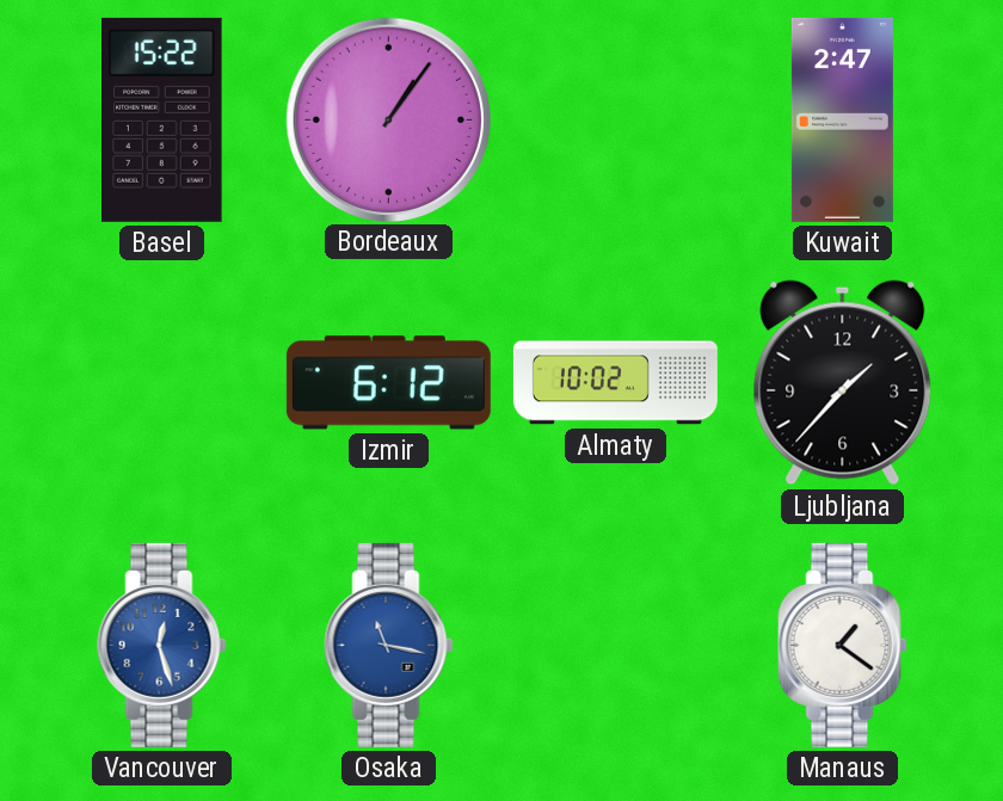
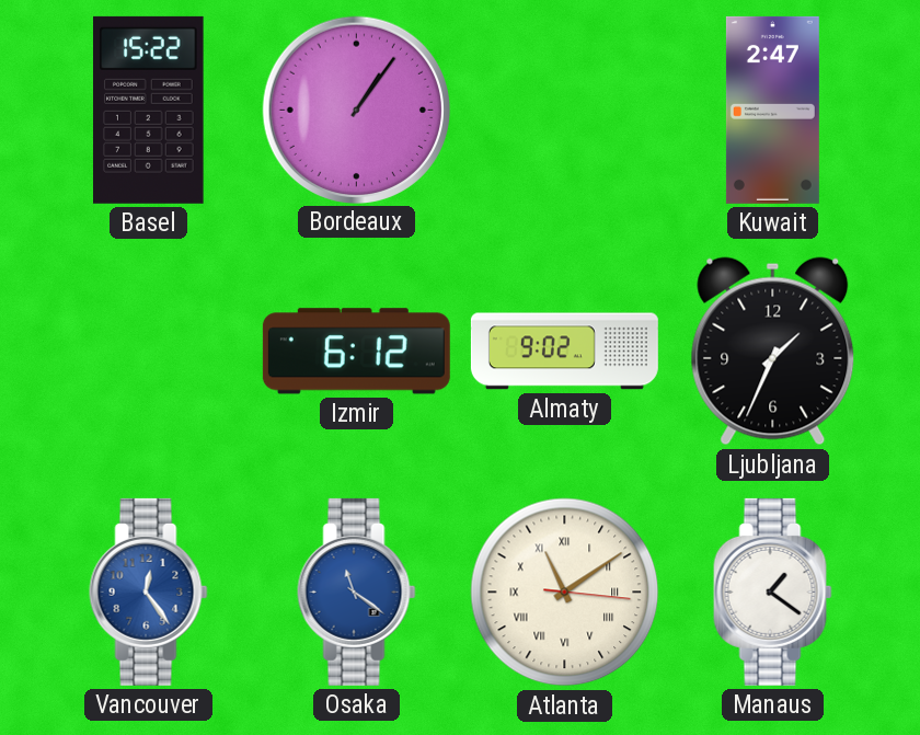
Almaty: 10:02 -> 9:02
Ljubljana: 1:37 -> 1:34
Vancouver: 12:27 -> 12:24
Osaka: 11:17 -> 11:21
Atlanta: none -> 11:09
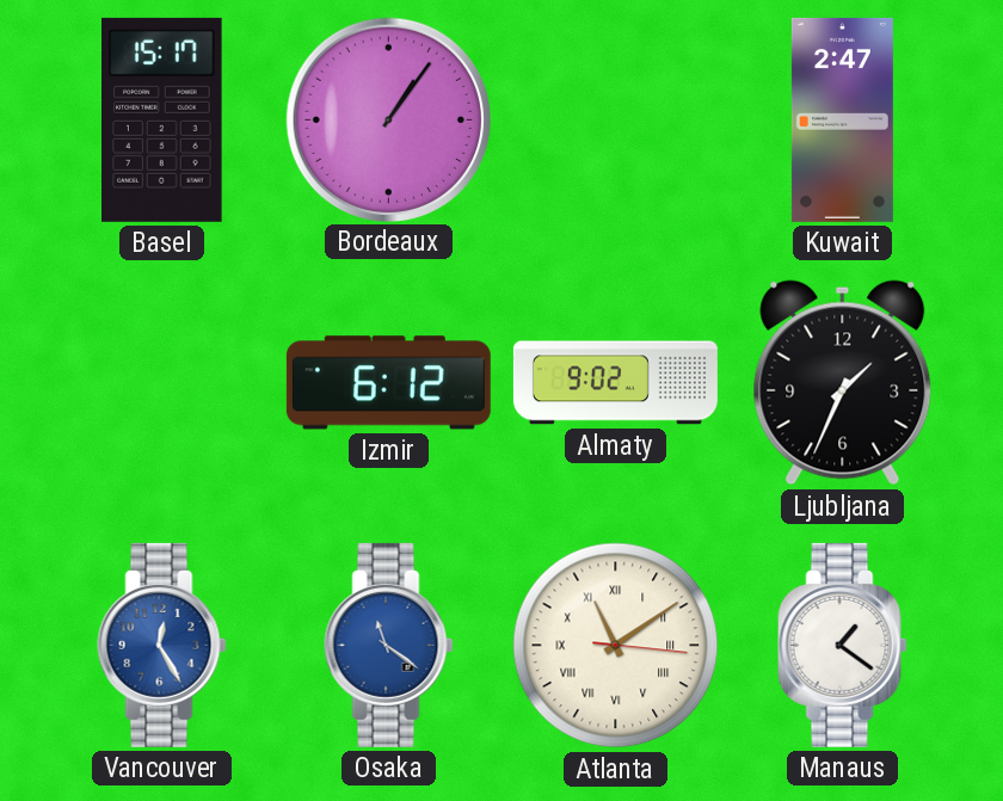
Basel: 15:22 -> 15:17
Vancouver: 12:24 -> 12:25
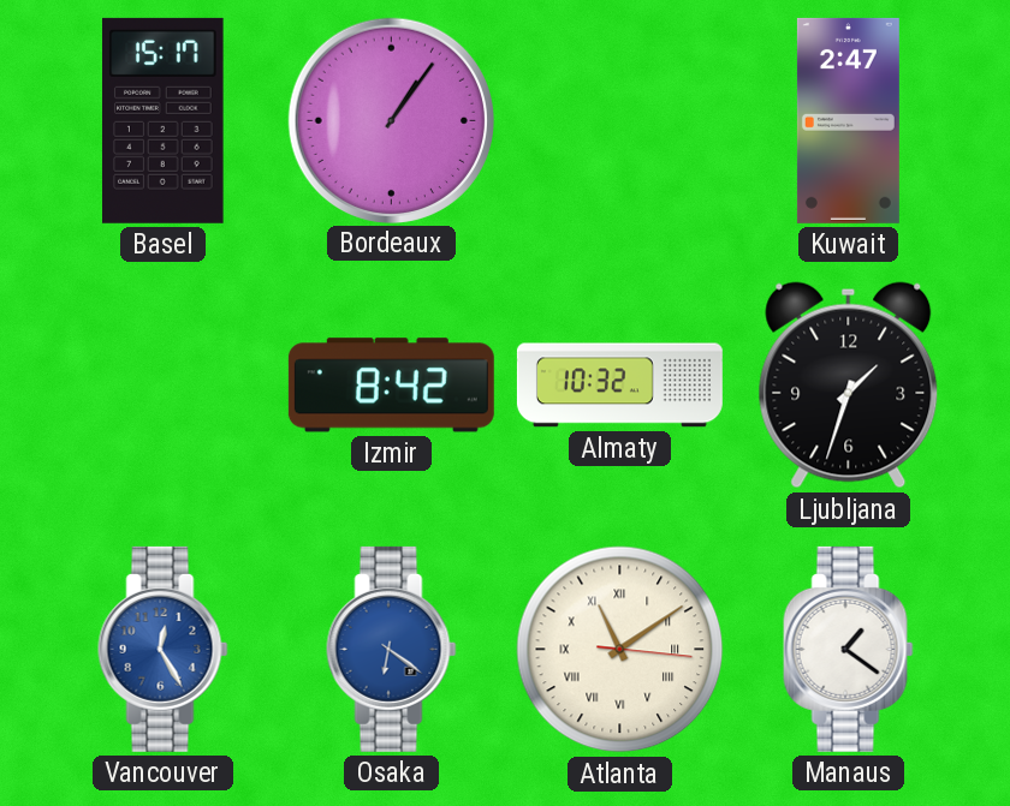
Izmir: 6:12 -> 8:42
Almaty: 9:02 -> 10:32
Ljubljana: 1:34 -> 1:33
Osaka: 11:21 -> 6:21
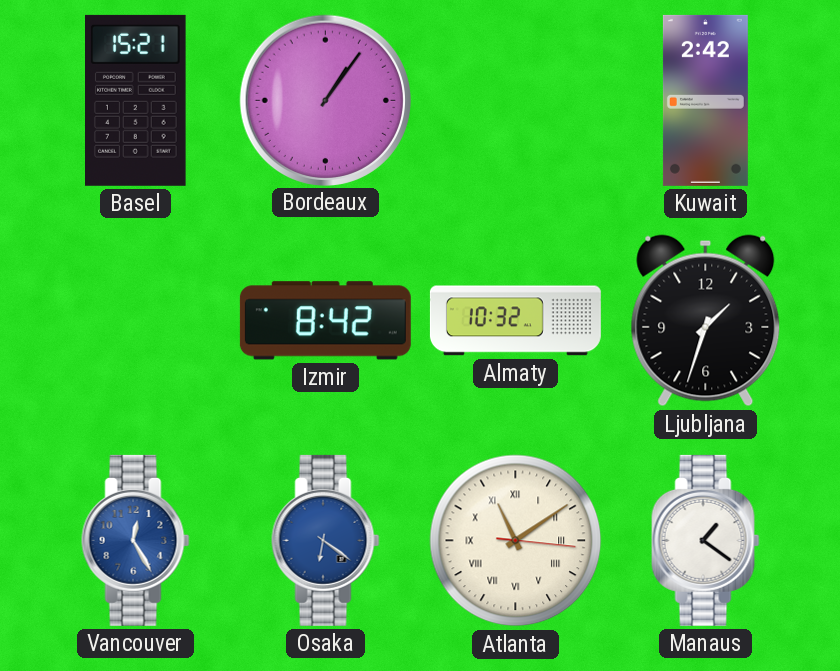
Basel: 15:17 -> 15:21
Kuwait: 2:47 -> 2:42
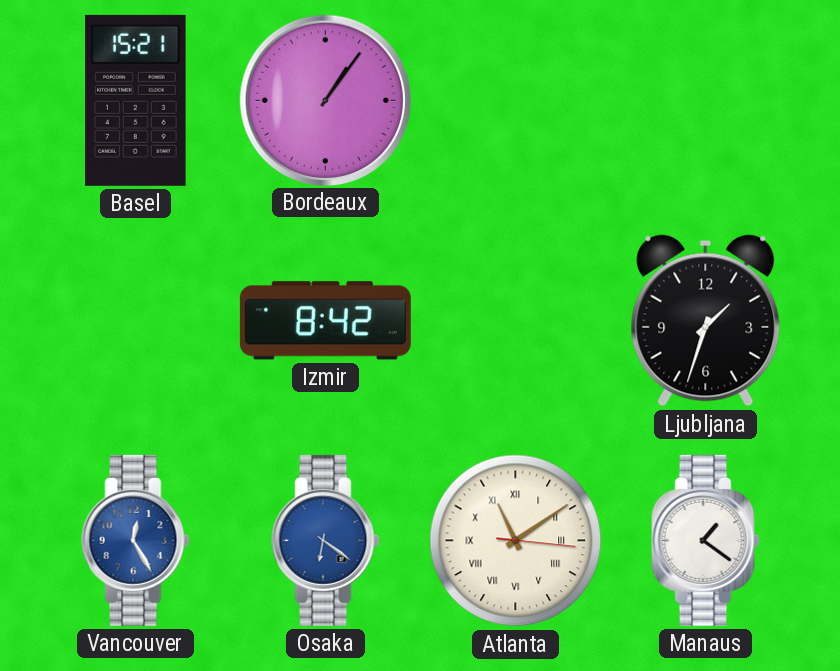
Kuwait: 2:42 -> none
Almaty: 10:32 -> none
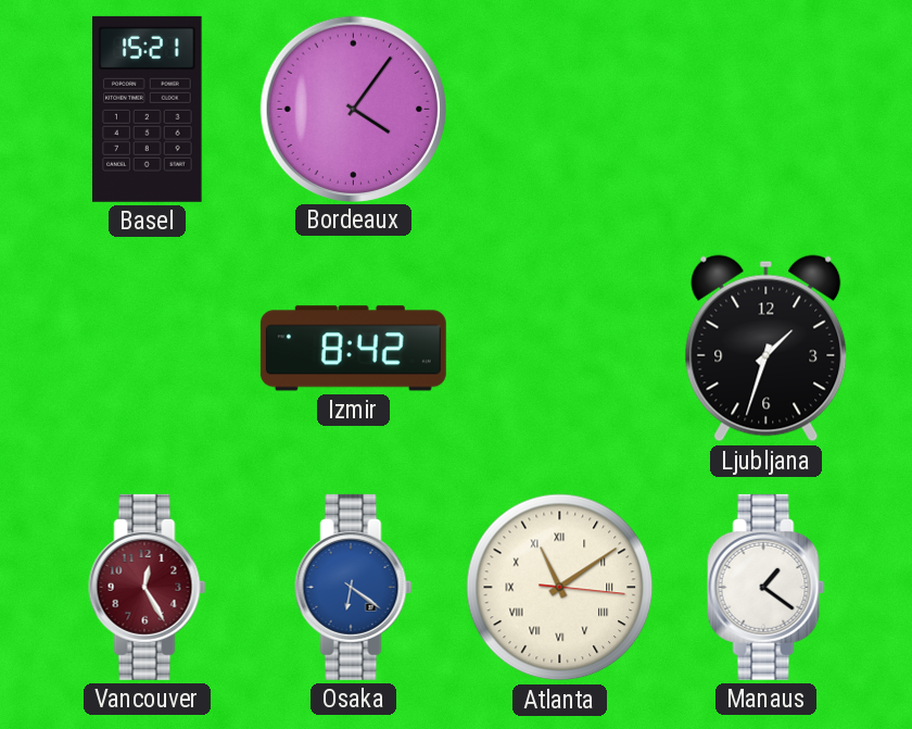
Bordeaux: 1:06 -> 4:06
Vancouver dial: blue -> burgundy
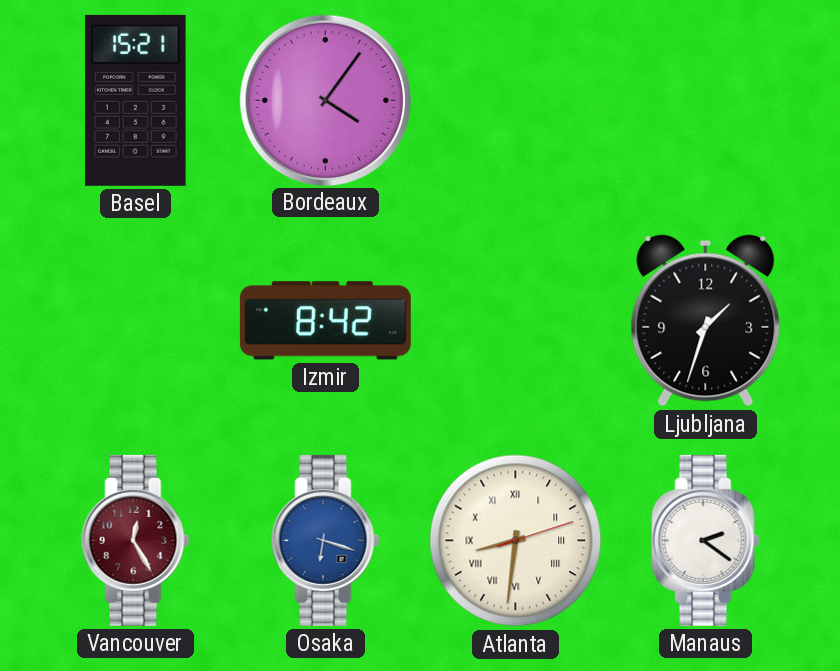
Osaka: 6:21 -> 6:18
Atlanta: 11:09 -> 8:31
Manaus: 1:21 -> 2:21
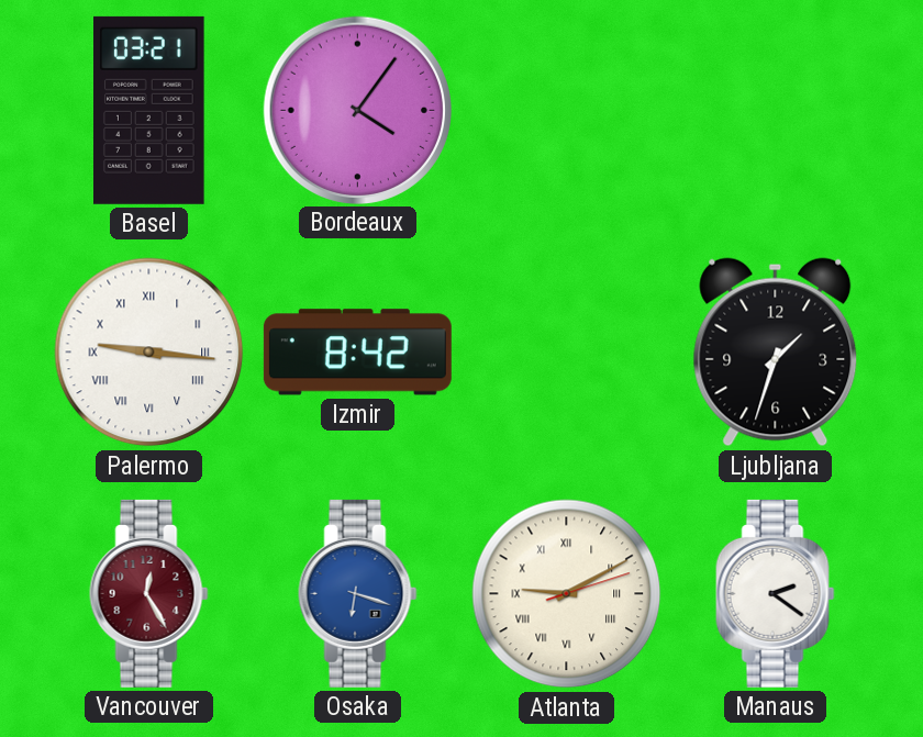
Basel: 15:21 -> 03:21
Palermo: none -> 9:16
Atlanta: 8:31 -> 9:10
